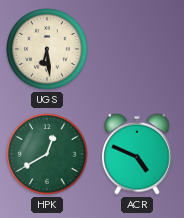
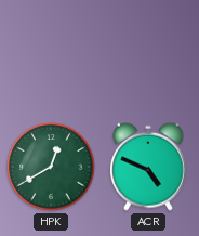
UGS: 6:29 -> none
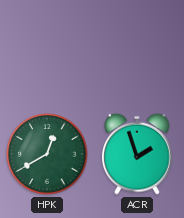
ACR: 4:49 -> 1:57
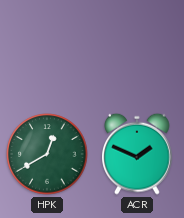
ACR: 1:57 -> 1:49
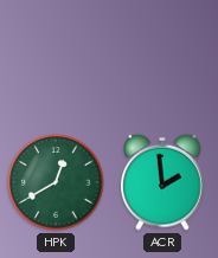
ACR: 1:49 -> 1:59
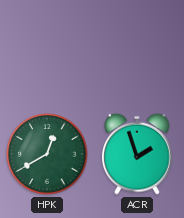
ACR: 1:59 -> 1:57
